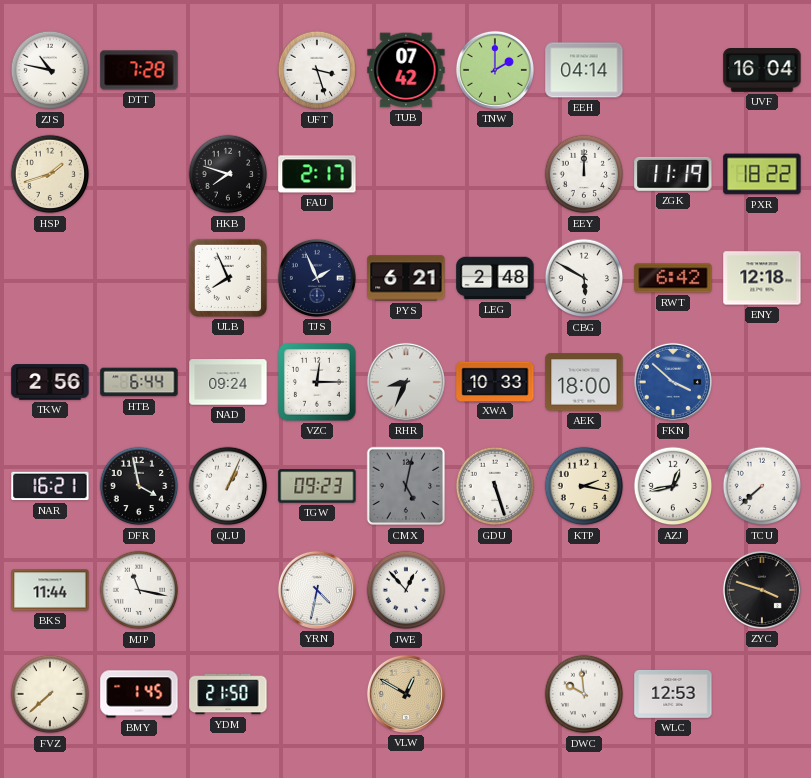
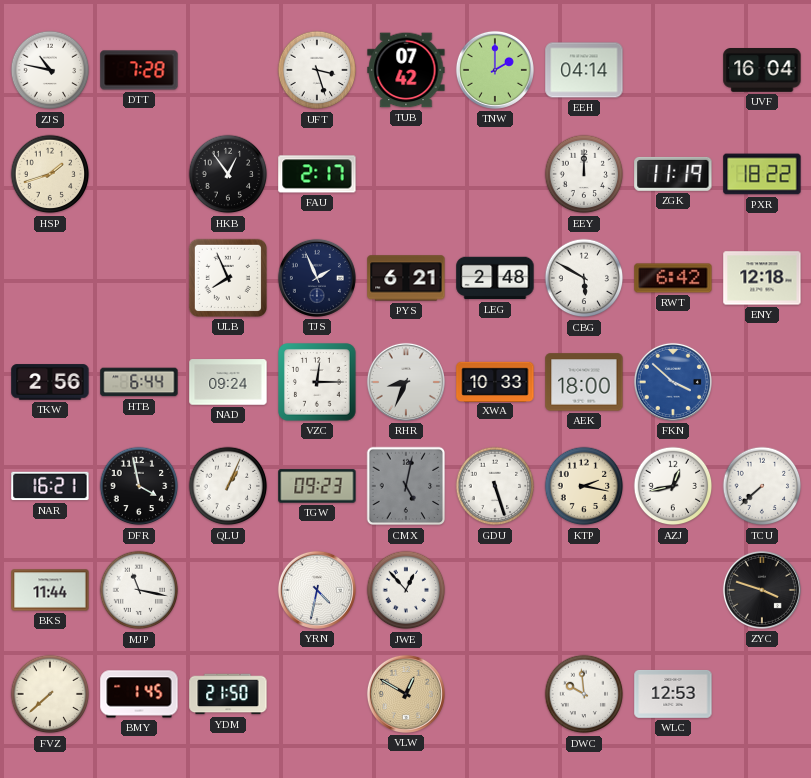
HKB: 7:48 -> 12:54
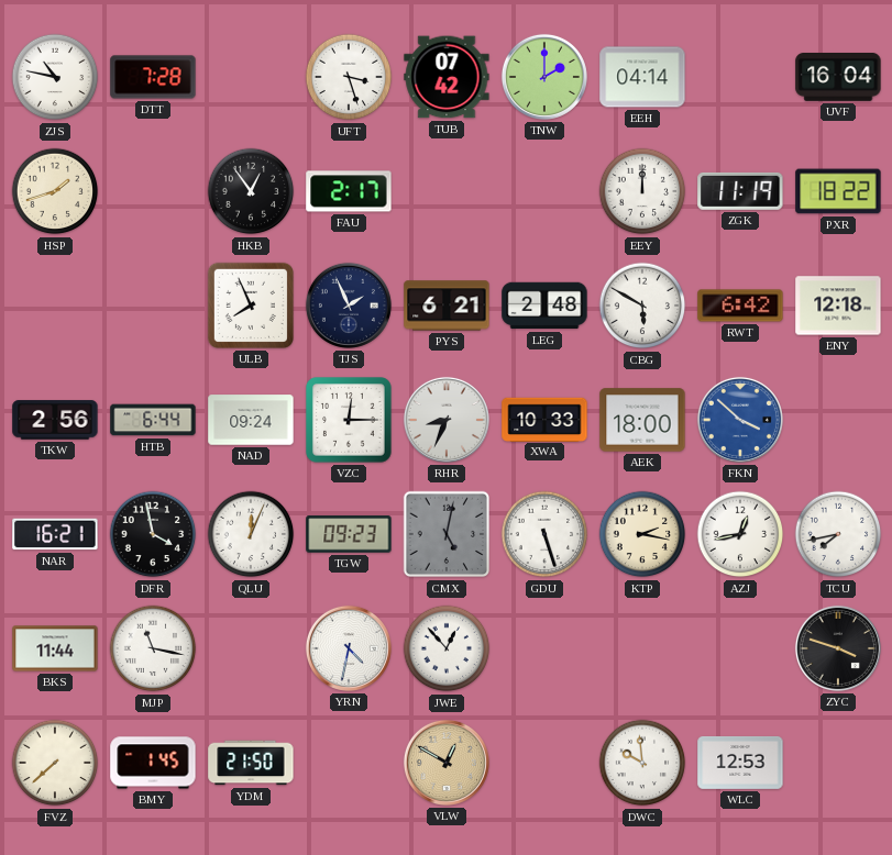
QLU: 1:04 -> 12:04
TCU: 7:38 -> 7:43
